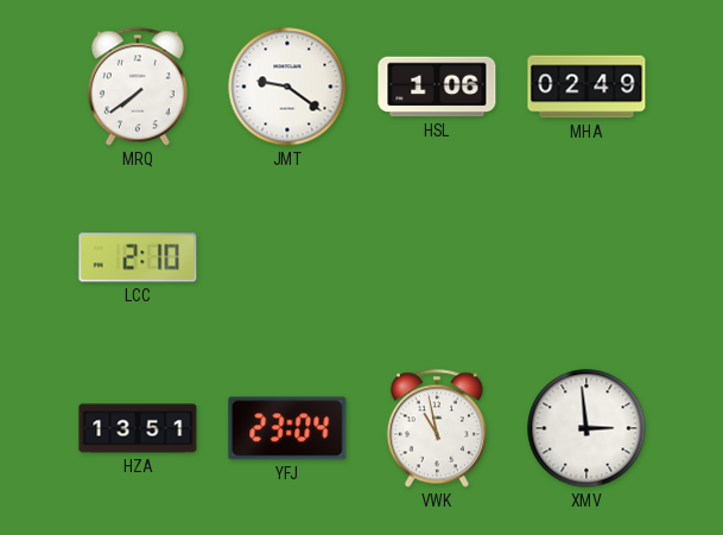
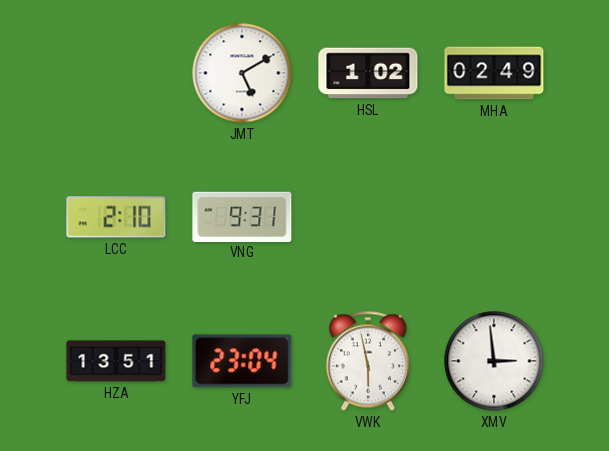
MRQ: 7:39 -> none
JMT: 9:21 -> 5:10
HSL: 1:06 -> 1:02
VNG: none -> 9:31
VWK: 10:58 -> 5:58
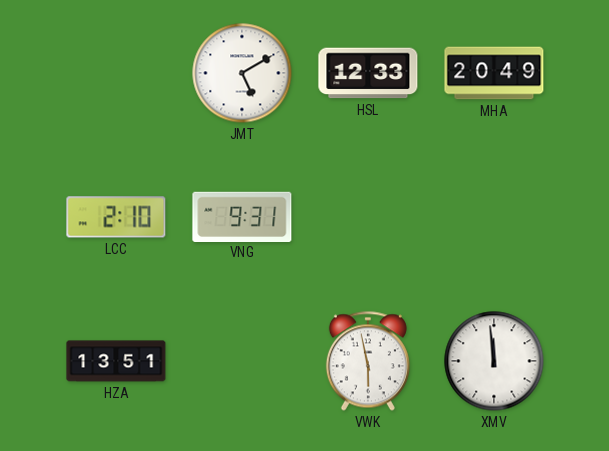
HSL: 1:02 -> 12:33
MHA: 02:49 -> 20:49
YFJ: 23:04 -> none
XMV: 2:59 -> 11:59
